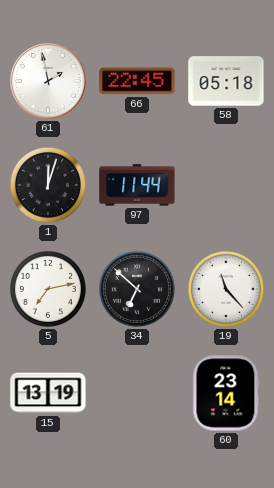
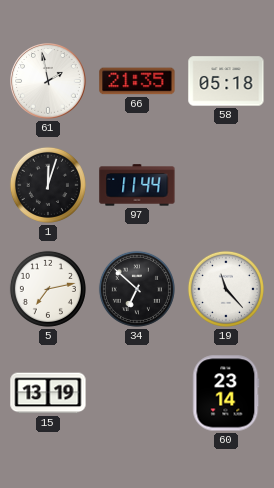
66: 22:45 -> 21:35
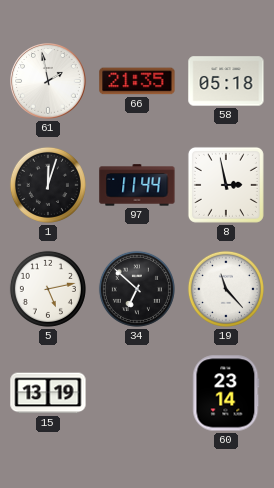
8: none -> 2:58
5: 7:13 -> 5:13
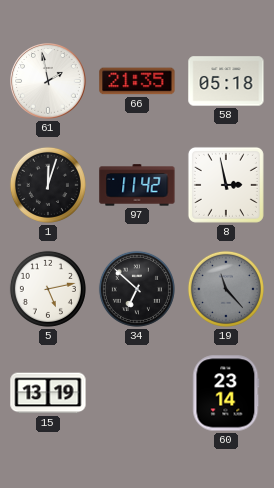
97: 11:44 -> 11:42
19 dial: white -> grey
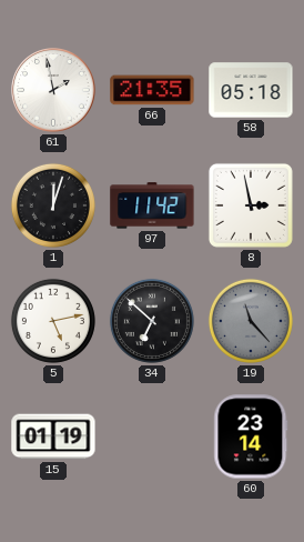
15: 13:19 -> 01:19
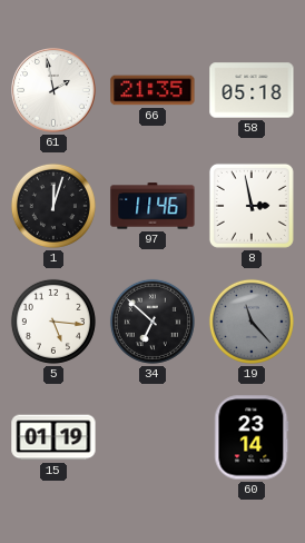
97: 11:42 -> 11:46
5: 5:13 -> 5:16
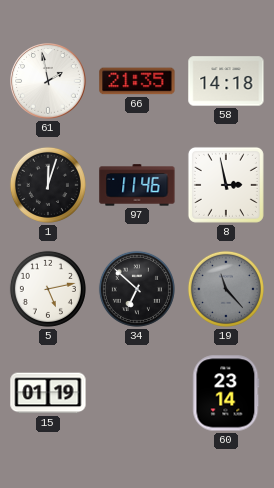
58: 05:18 -> 14:18
5: 5:16 -> 5:13
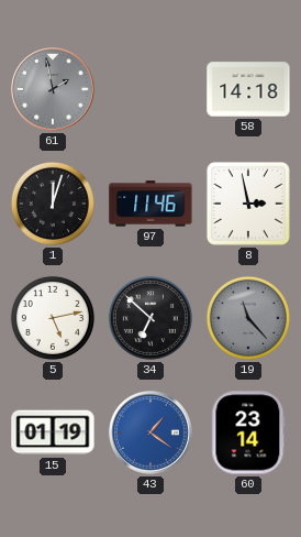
61 dial: white -> grey
66: 21:35 -> none
43: none -> 1:21
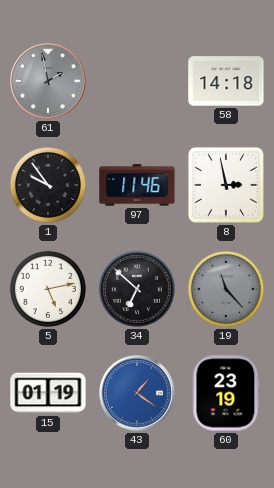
1: 12:03 -> 9:54
60: 23:14 -> 23:19
